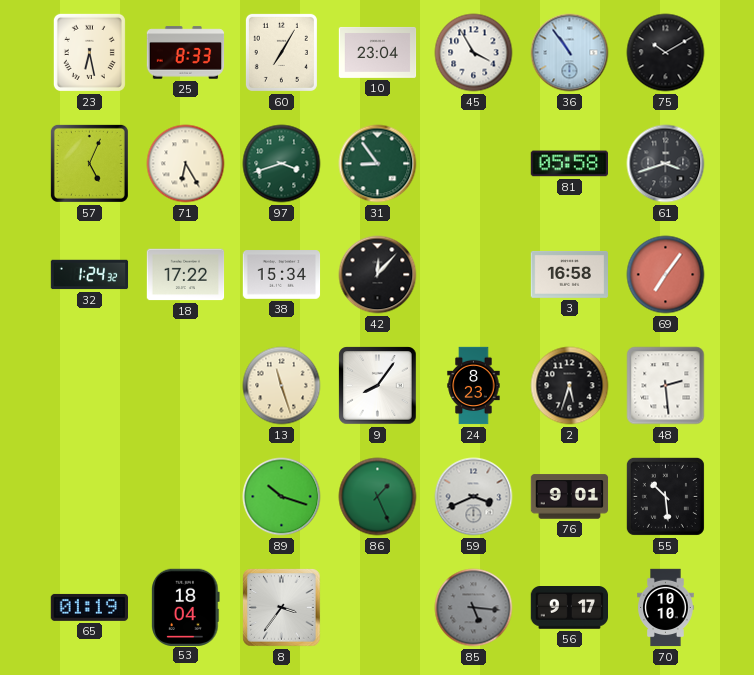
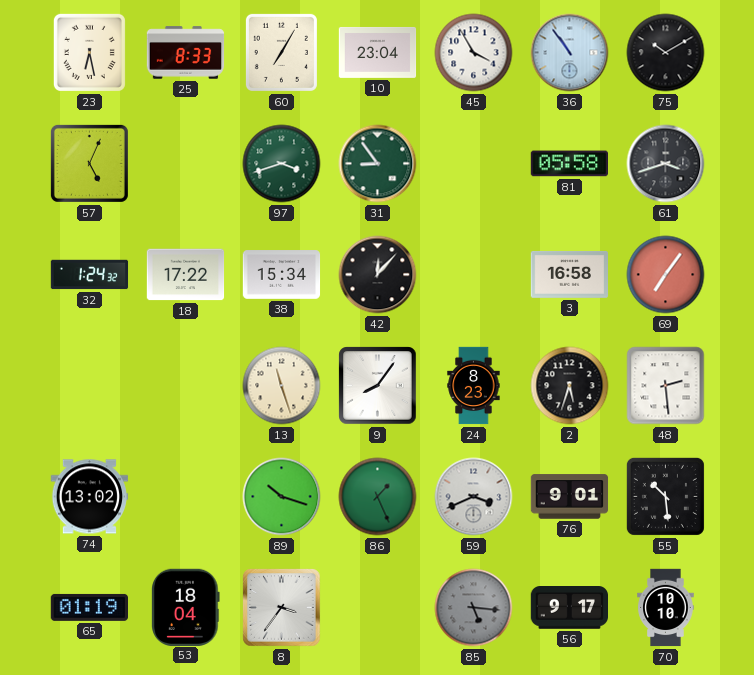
71: 6:25 -> none
74: none -> 13:02
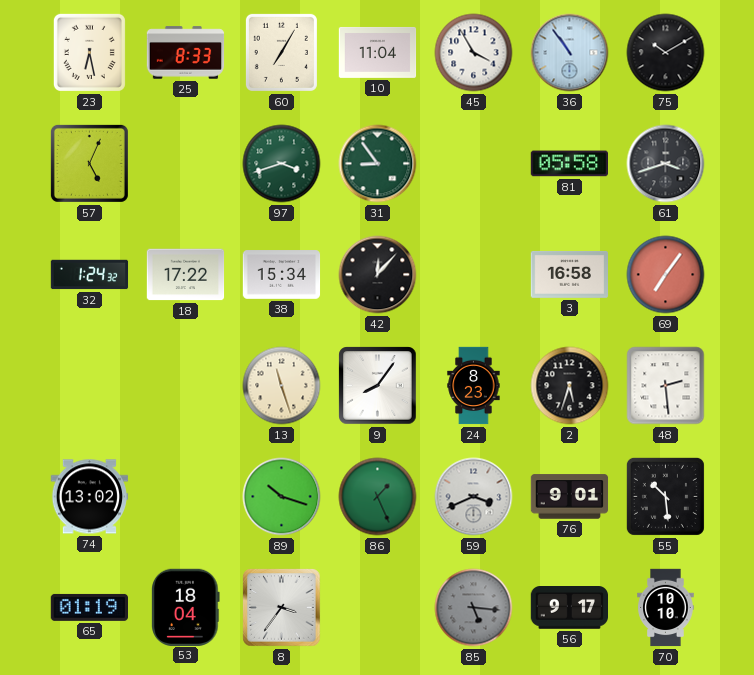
10: 23:04 -> 11:04
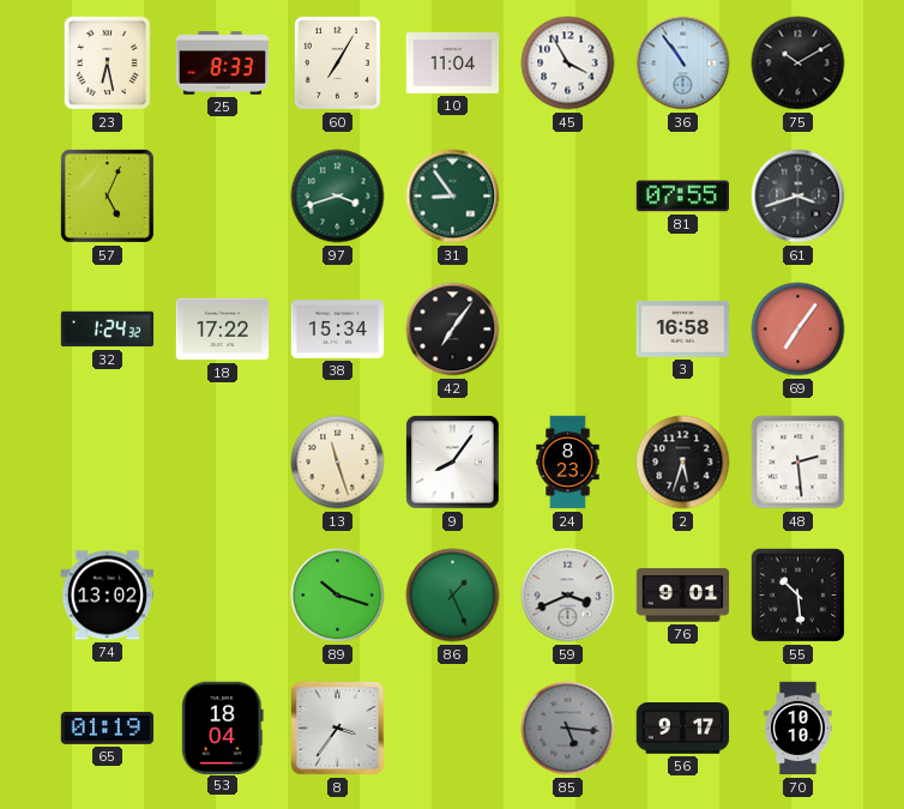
81: 05:58 -> 07:55
42: 12:07 -> 7:06
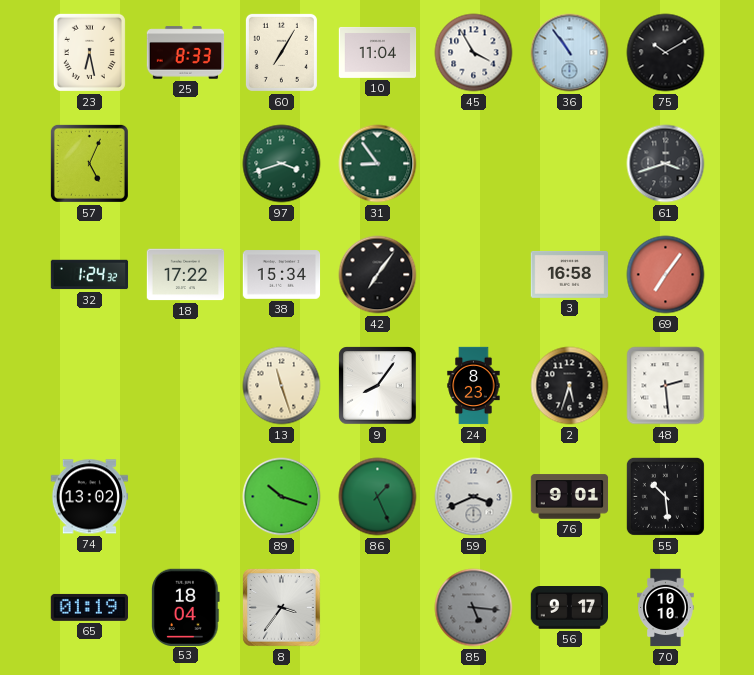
81: 07:55 -> none
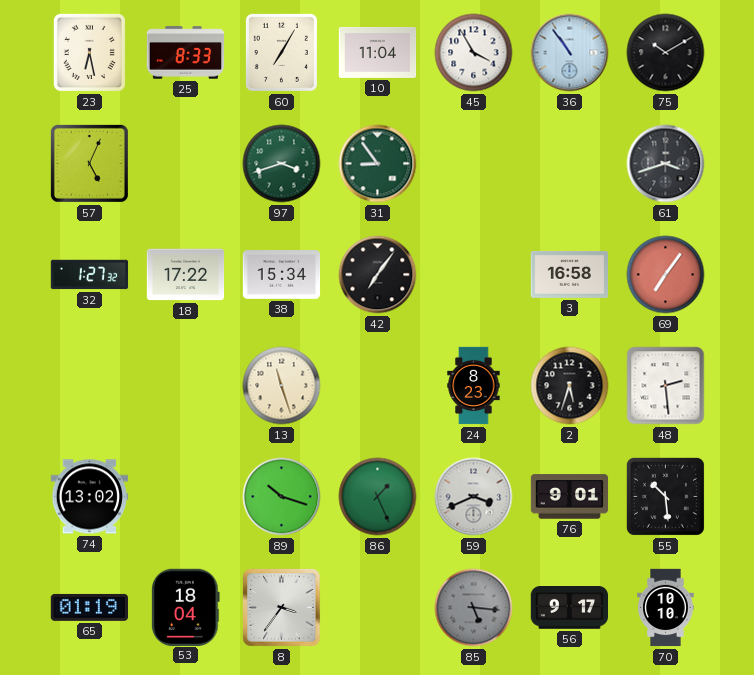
32: 1:24 -> 1:27
9: 8:06 -> none
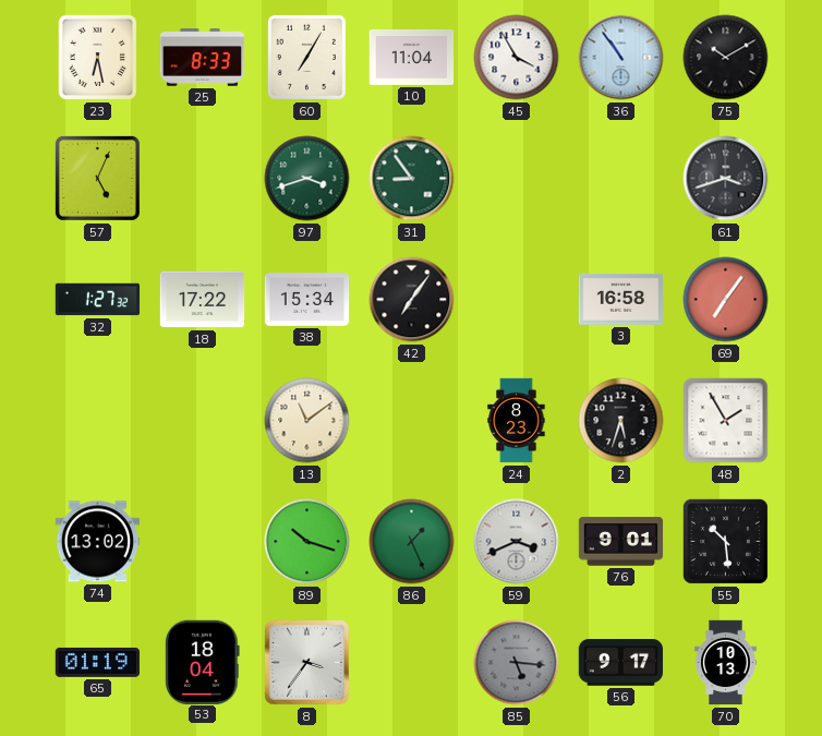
13: 11:27 -> 11:09
48: 2:29 -> 1:55
70: 10:10 -> 10:13
